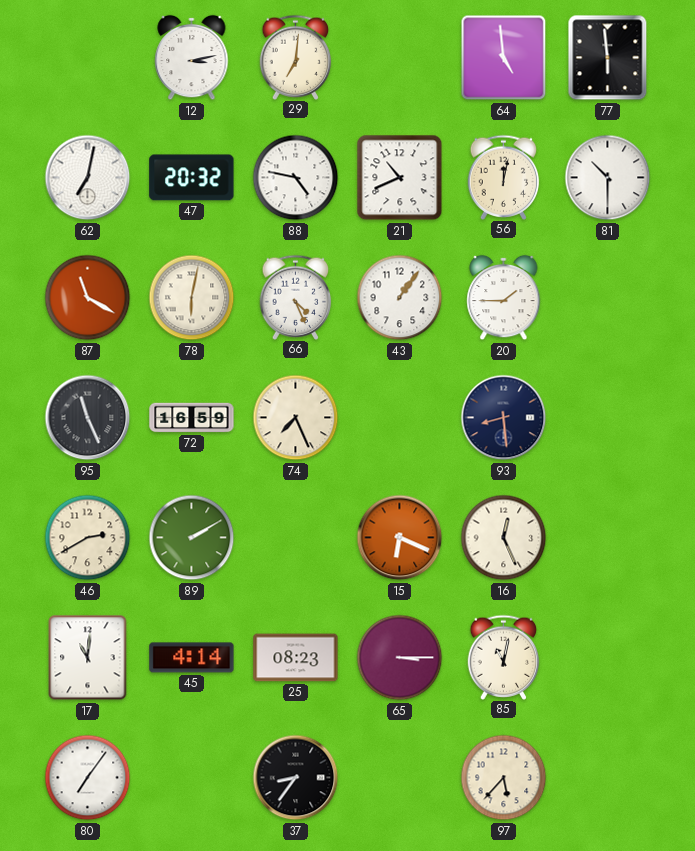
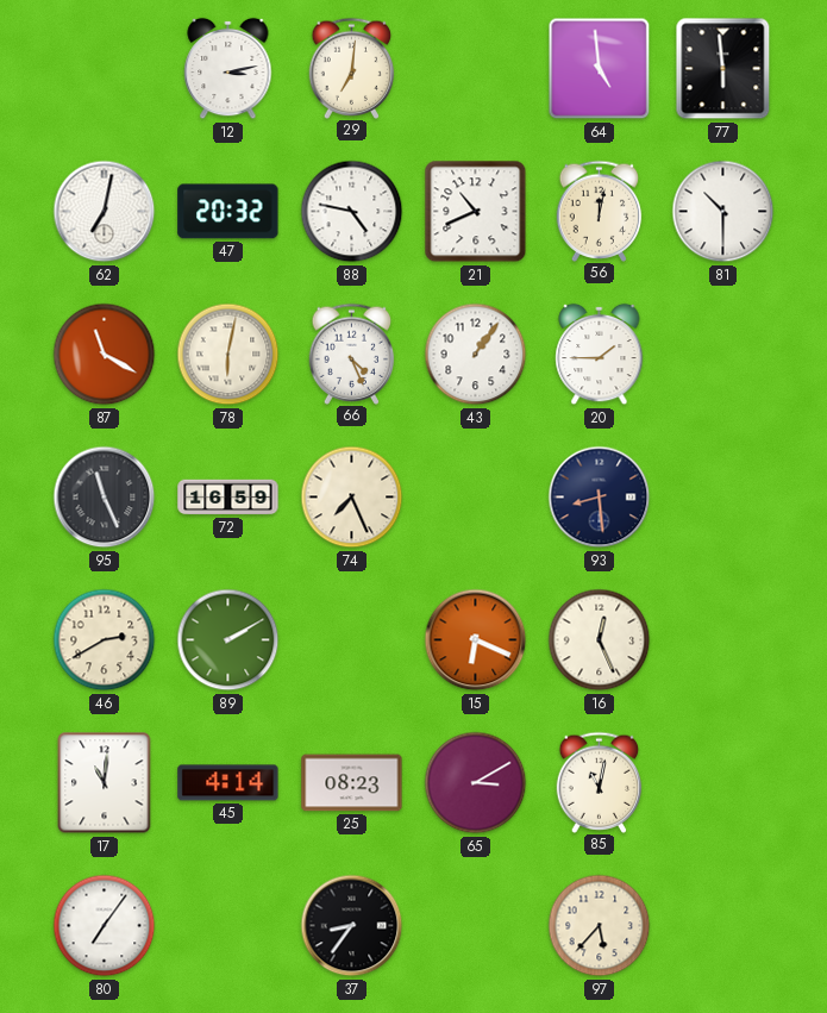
65: 3:15 -> 3:10
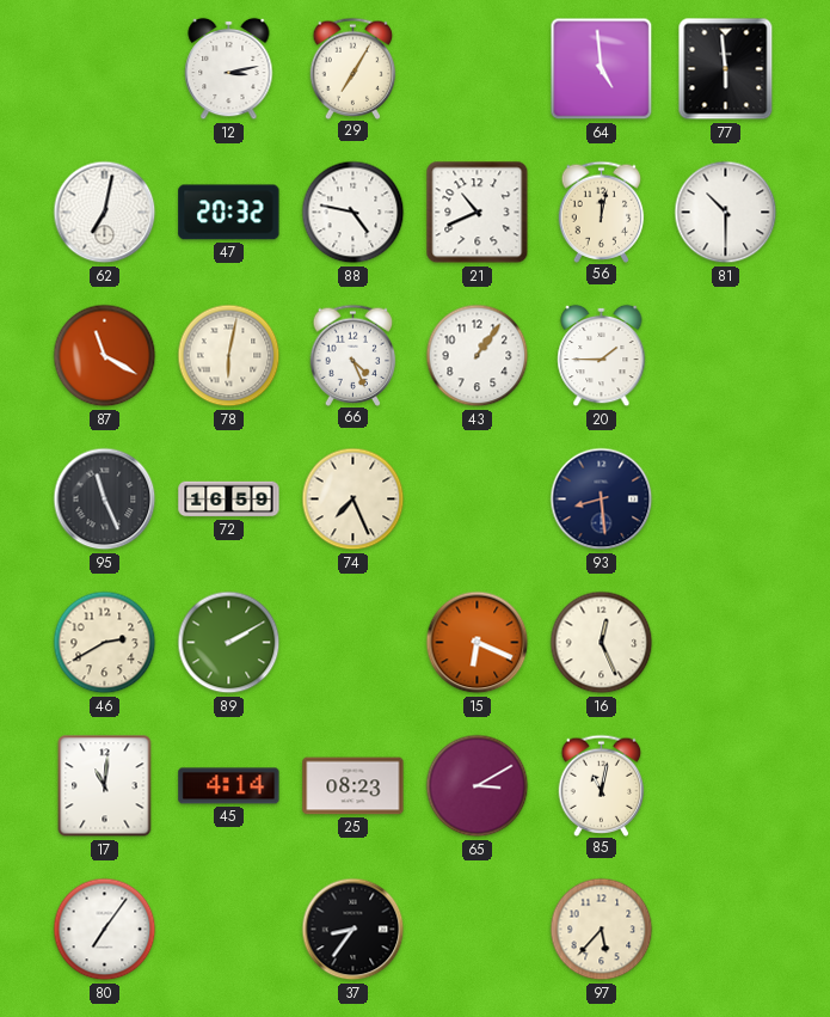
29: 7:01 -> 7:05
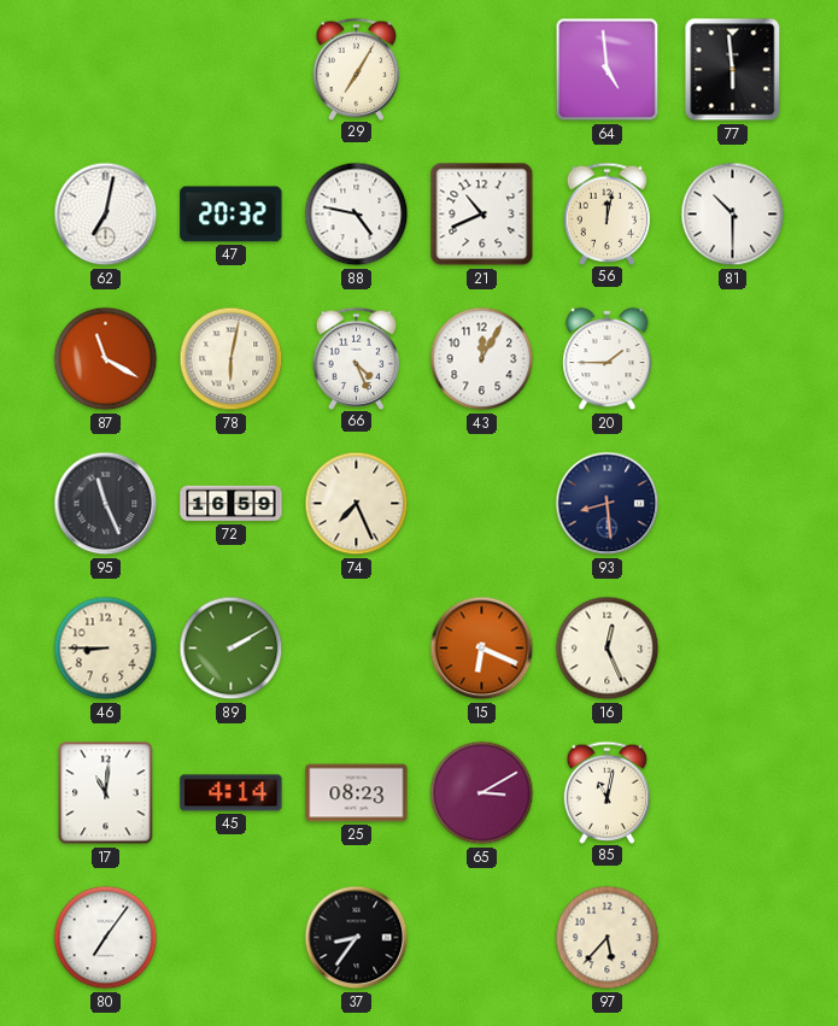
12: 3:13 -> none
43: 1:06 -> 12:05
46: 2:40 -> 8:45
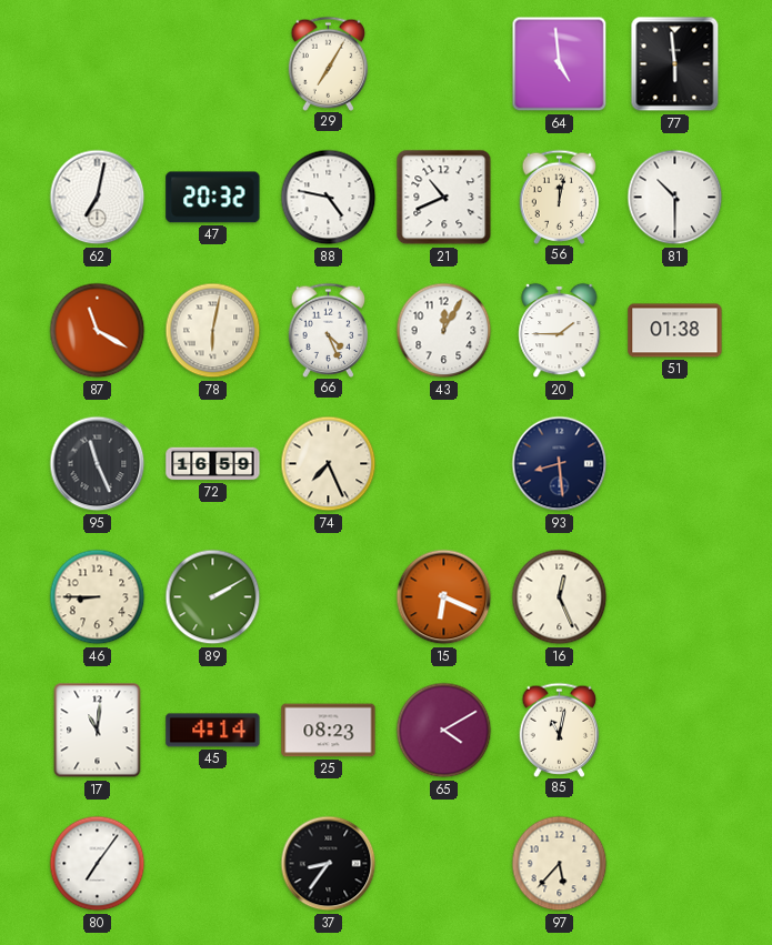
51: none -> 01:38
65: 3:10 -> 4:10
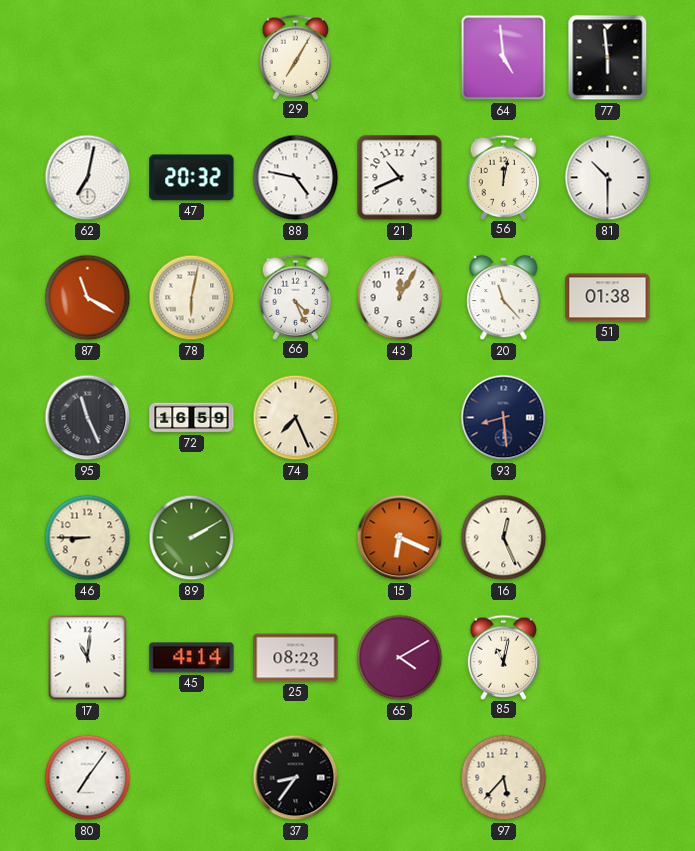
20: 1:45 -> 11:23
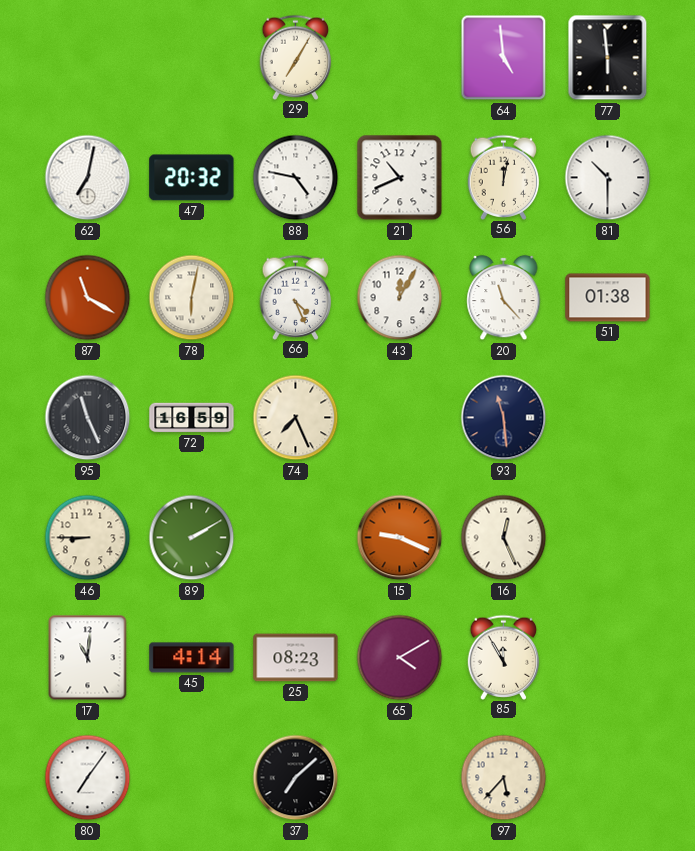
93: 8:29 -> 11:29
15: 6:19 -> 9:19
85: 11:02 -> 11:55
37: 8:36 -> 7:08
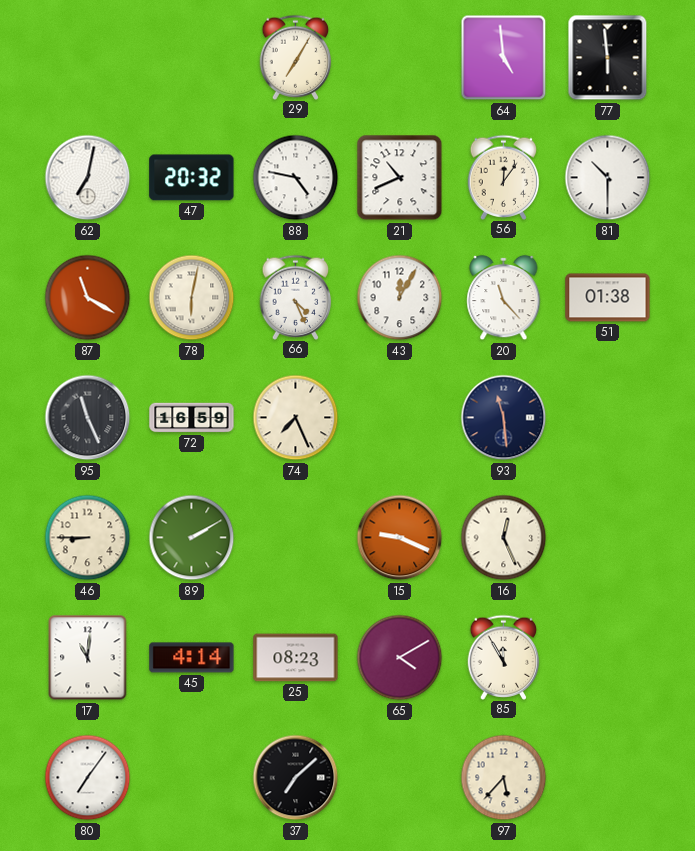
56: 12:02 -> 12:06
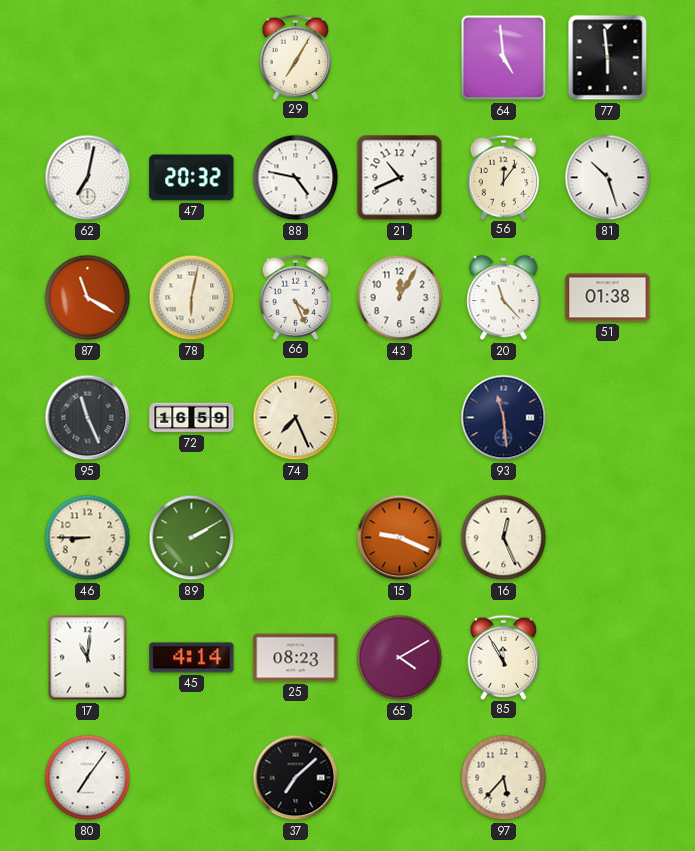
81: 10:30 -> 10:27
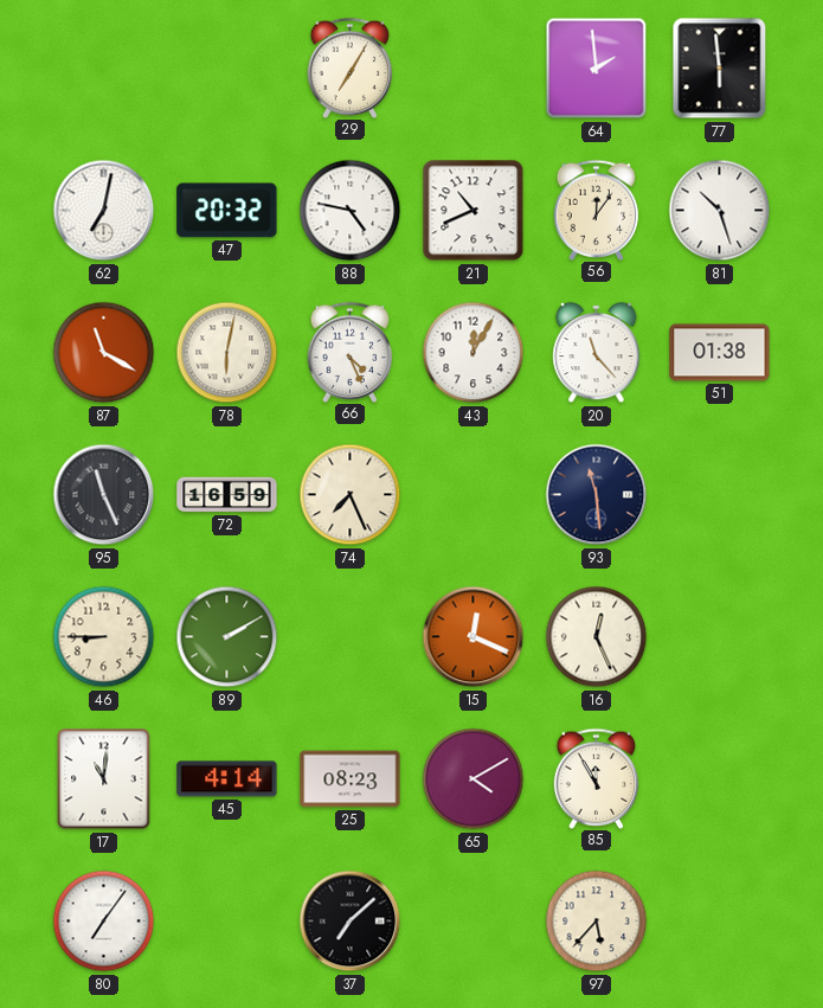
64: 4:59 -> 1:59
15: 9:19 -> 12:19
